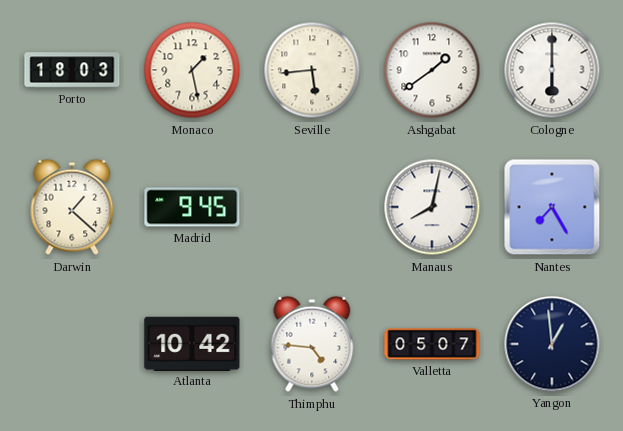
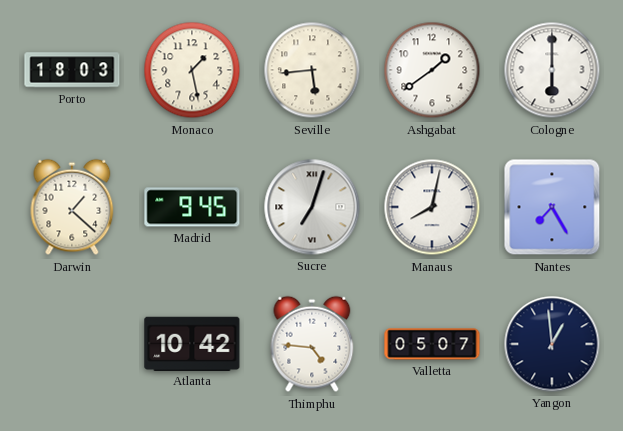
Sucre: none -> 7:03
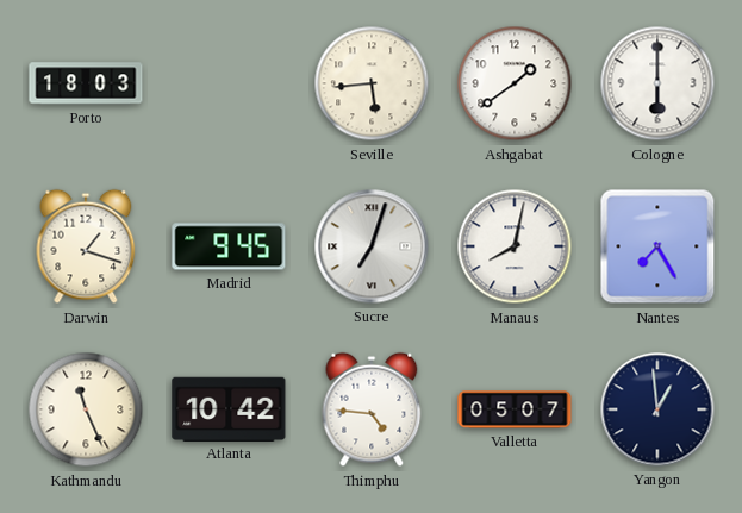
Monaco: 1:28 -> none
Darwin: 1:22 -> 1:18
Kathmandu: none -> 11:26
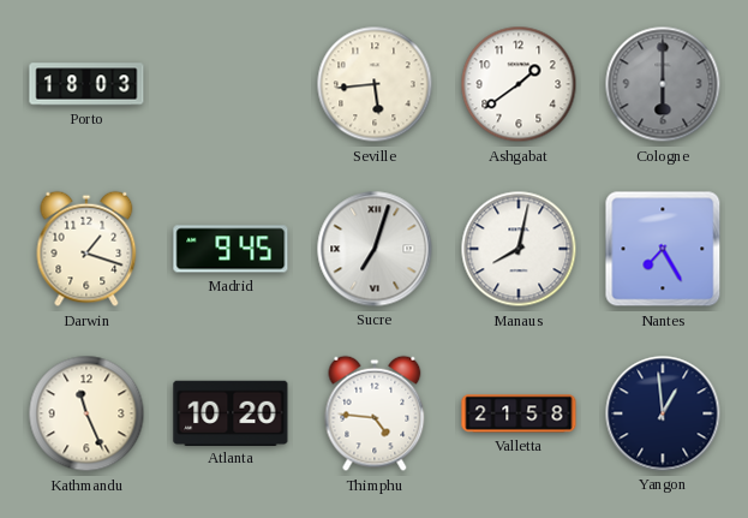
Cologne dial: white -> grey
Atlanta: 10:42 -> 10:20
Valletta: 05:07 -> 21:58
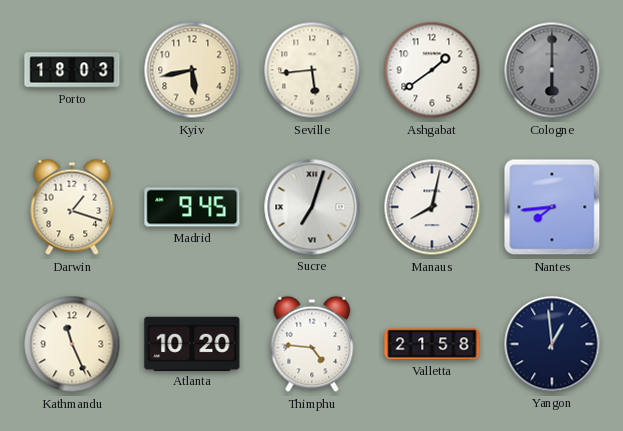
Kyiv: none -> 5:43
Nantes: 7:25 -> 7:44
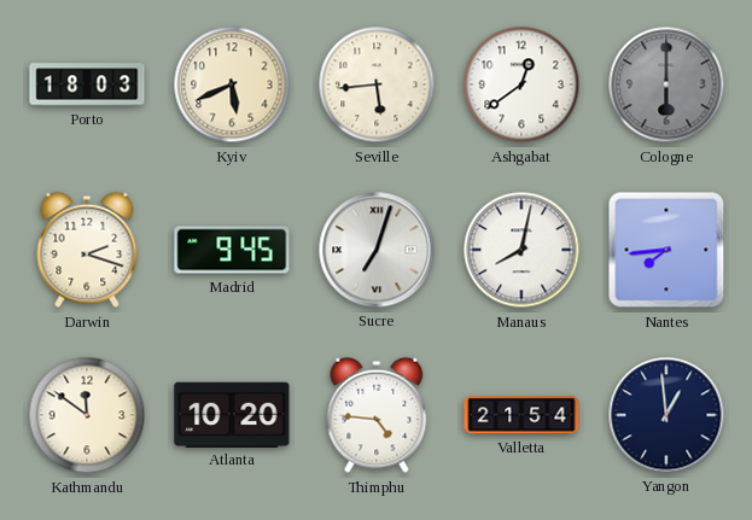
Kyiv: 5:43 -> 5:41
Ashgabat: 1:39 -> 12:39
Darwin: 1:18 -> 2:18
Kathmandu: 11:26 -> 11:51
Valletta: 21:58 -> 21:54
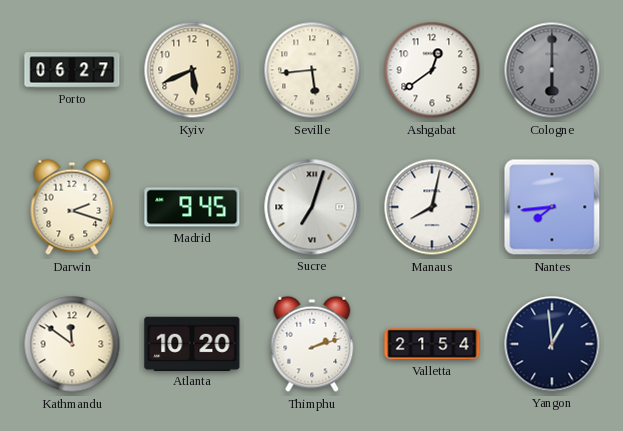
Porto: 18:03 -> 06:27
Thimphu: 4:46 -> 2:12
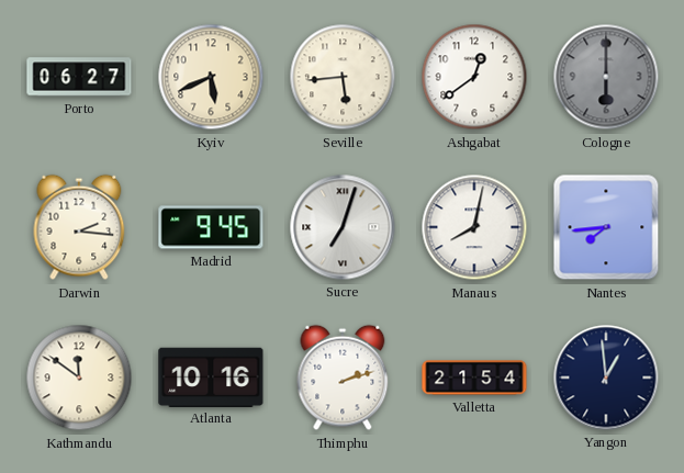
Darwin: 2:18 -> 2:16
Atlanta: 10:20 -> 10:16
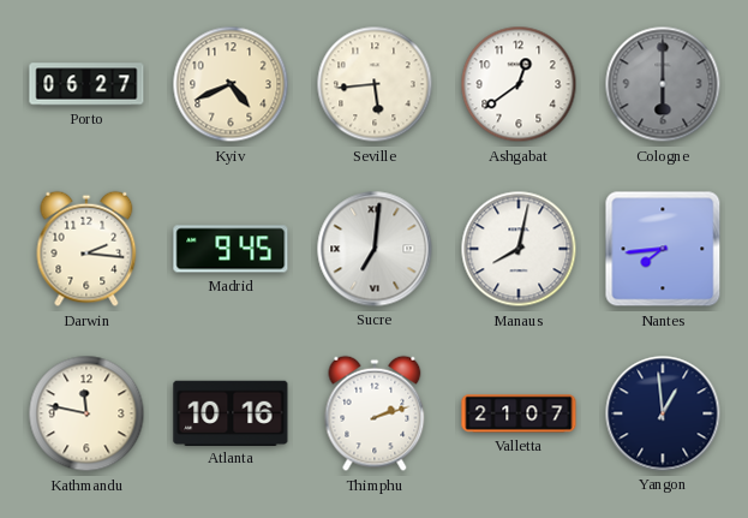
Kyiv: 5:41 -> 4:41
Sucre: 7:03 -> 7:01
Kathmandu: 11:51 -> 11:47
Valletta: 21:54 -> 21:07
